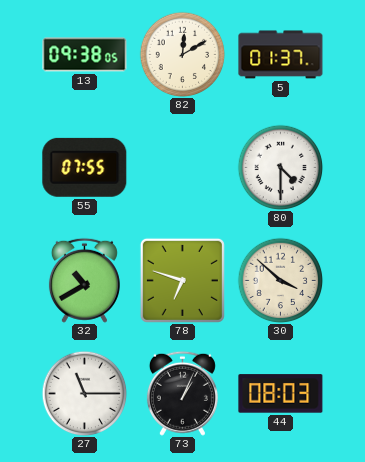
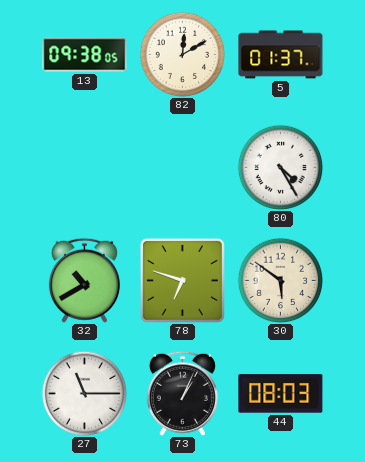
55: 07:55 -> none
80: 4:30 -> 4:25
30: 3:52 -> 5:51
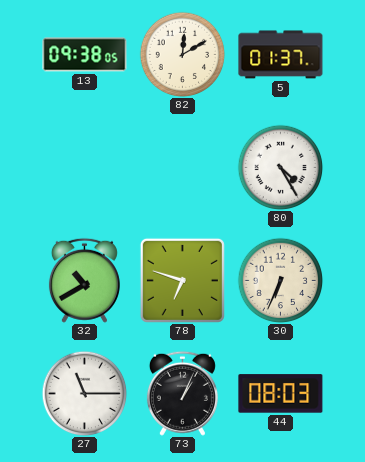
30: 5:51 -> 6:34
